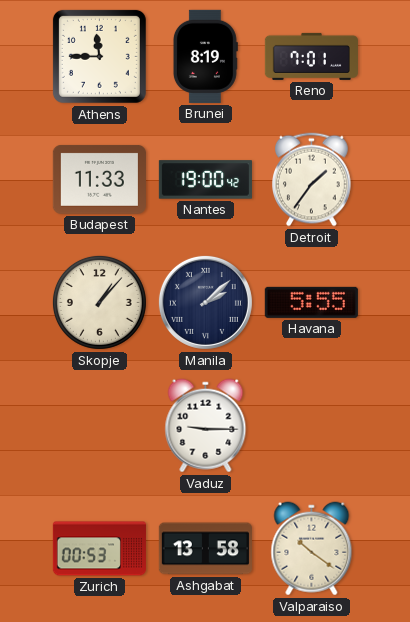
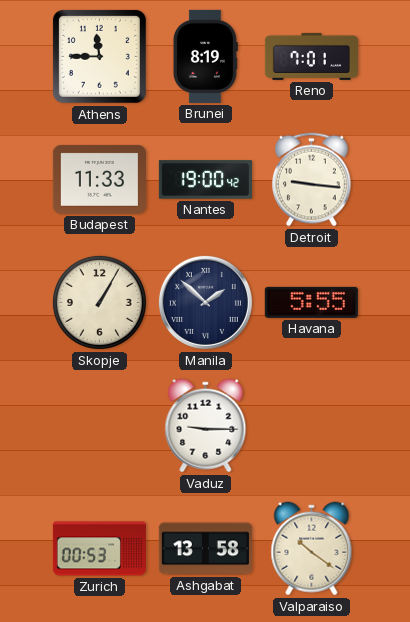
Detroit: 1:36 -> 9:16
Skopje: 1:07 -> 1:05
Manila: 2:08 -> 1:52
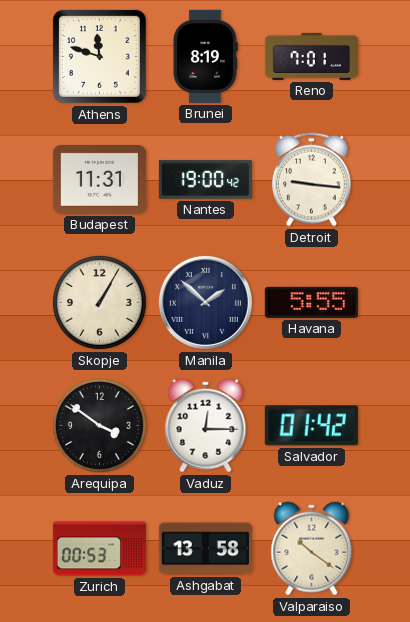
Athens: 11:45 -> 11:48
Budapest: 11:33 -> 11:31
Arequipa: none -> 3:51
Vaduz: 9:15 -> 12:15
Salvador: none -> 01:42
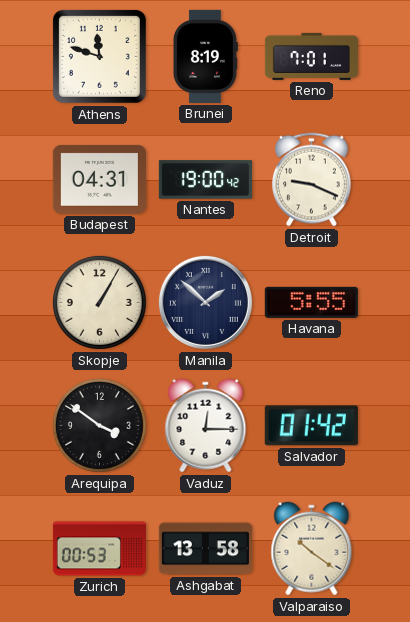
Budapest: 11:31 -> 04:31
Detroit: 9:16 -> 9:19
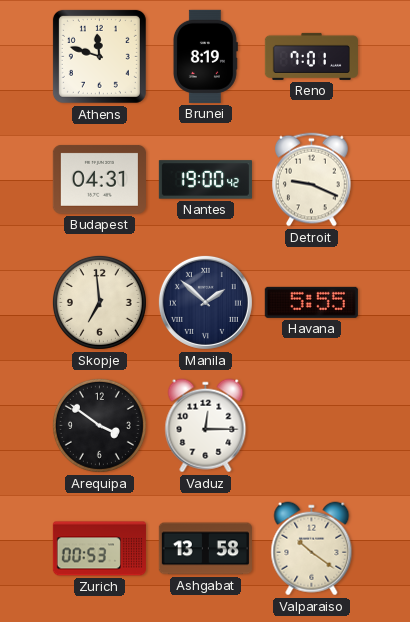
Skopje: 1:05 -> 6:59
Salvador: 01:42 -> none
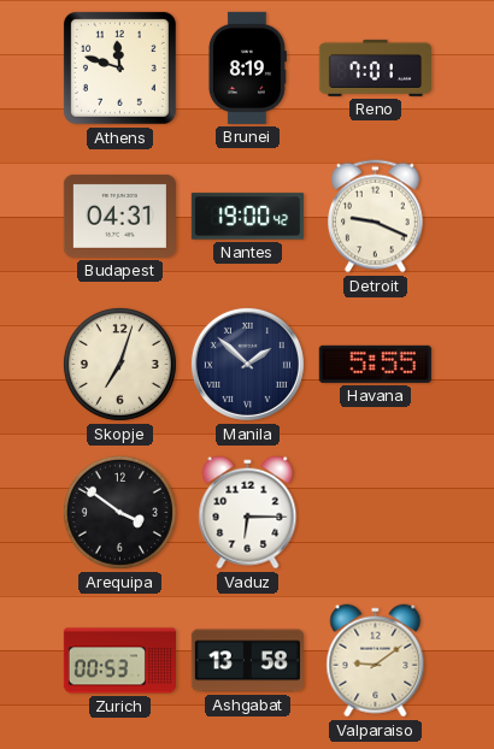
Skopje: 6:59 -> 7:03
Vaduz: 12:15 -> 6:15
Valparaiso: 10:21 -> 9:09
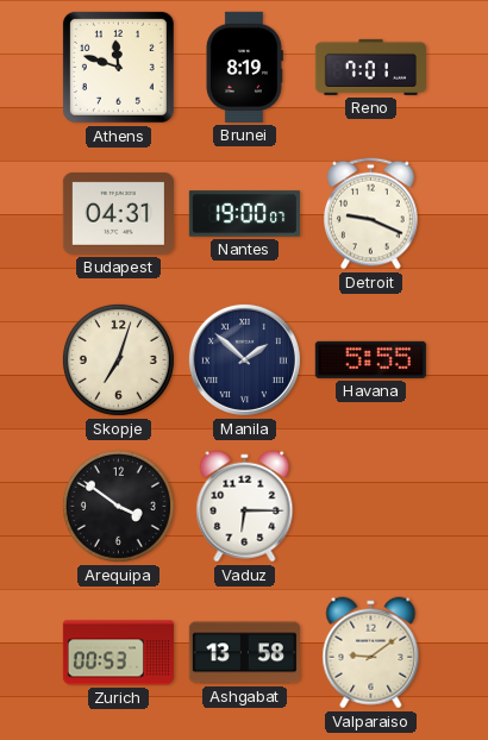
Nantes: 19:00:42 -> 19:00:07
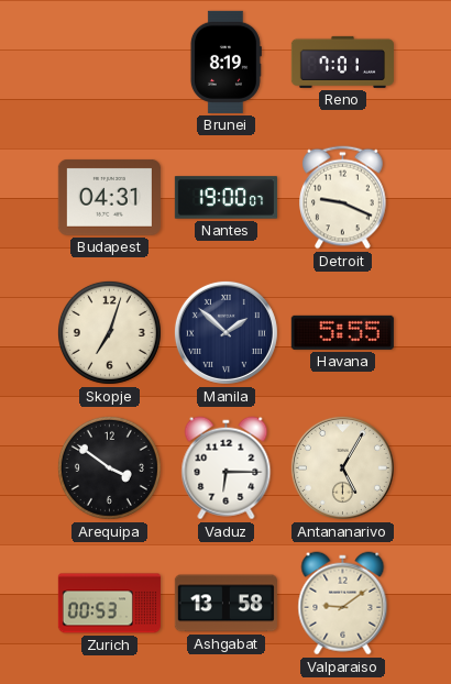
Athens: 11:48 -> none
Antananarivo: none -> 5:05
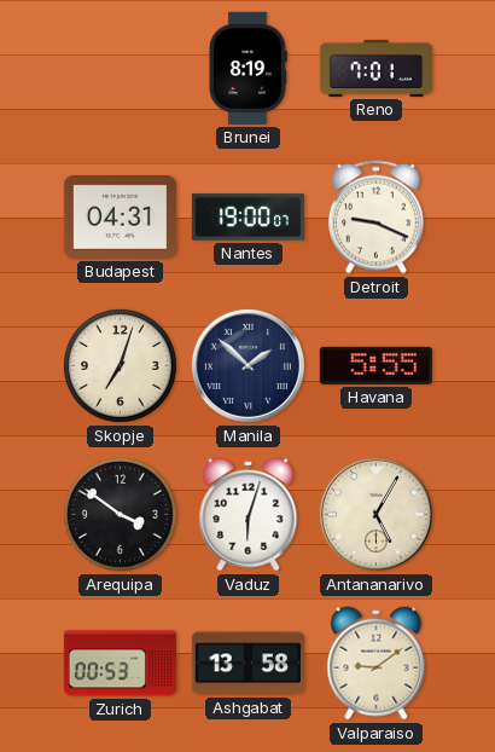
Vaduz: 6:15 -> 6:03
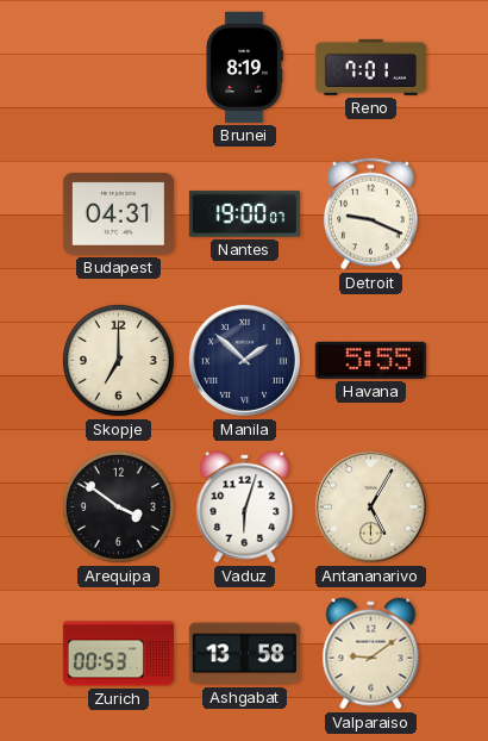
Skopje: 7:03 -> 7:00
